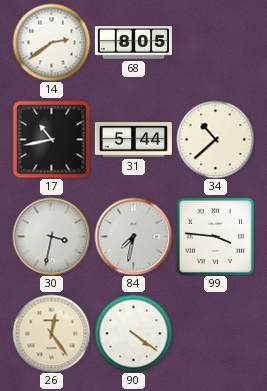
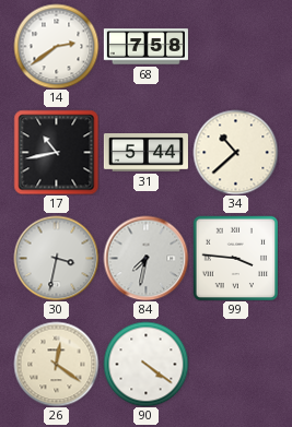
68: 8:05 -> 7:58
26: 12:24 -> 12:21
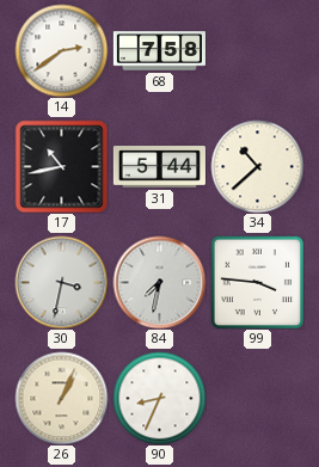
26: 12:21 -> 1:04
90: 4:21 -> 8:34
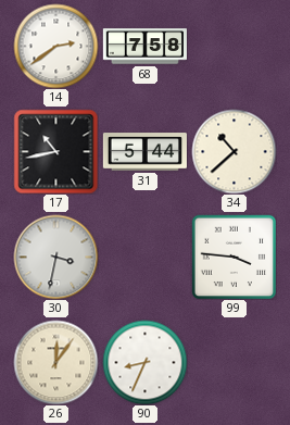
84: 7:32 -> none
26: 1:04 -> 12:06
